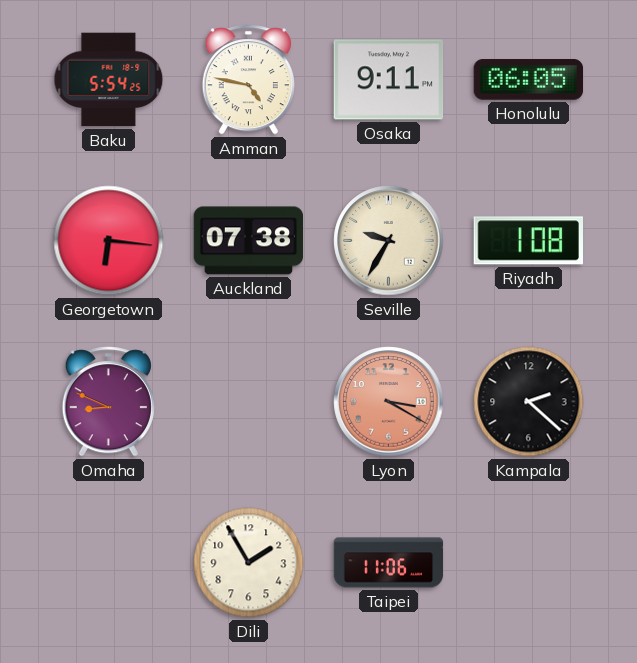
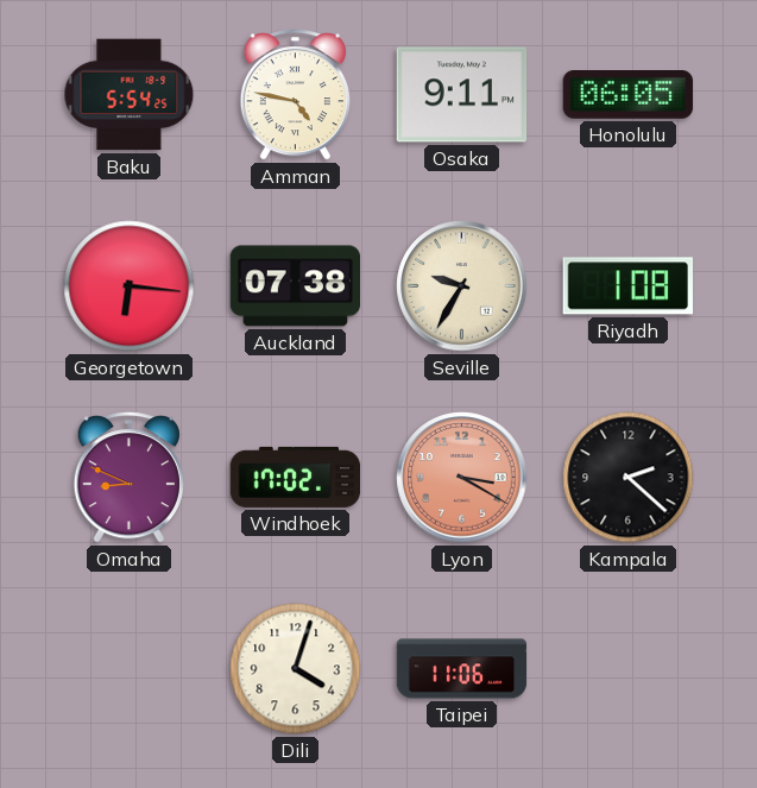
Windhoek: none -> 17:02
Dili: 1:55 -> 4:03
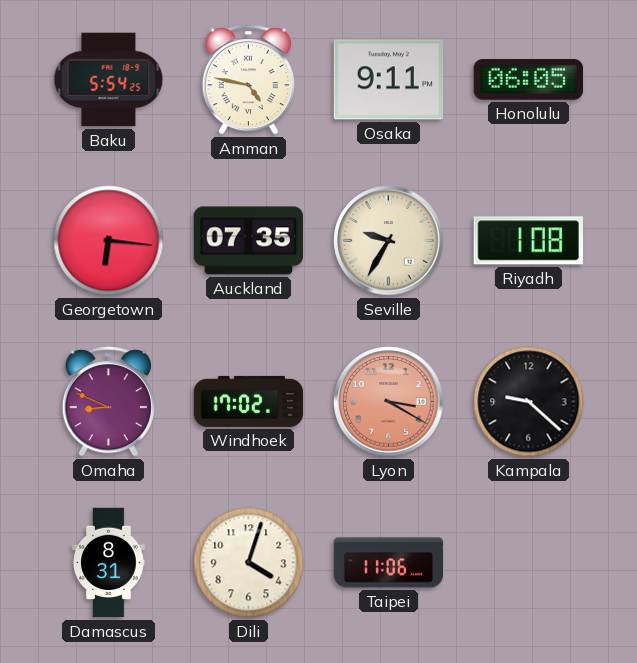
Auckland: 07:38 -> 07:35
Kampala: 2:22 -> 9:22
Damascus: none -> 8:31
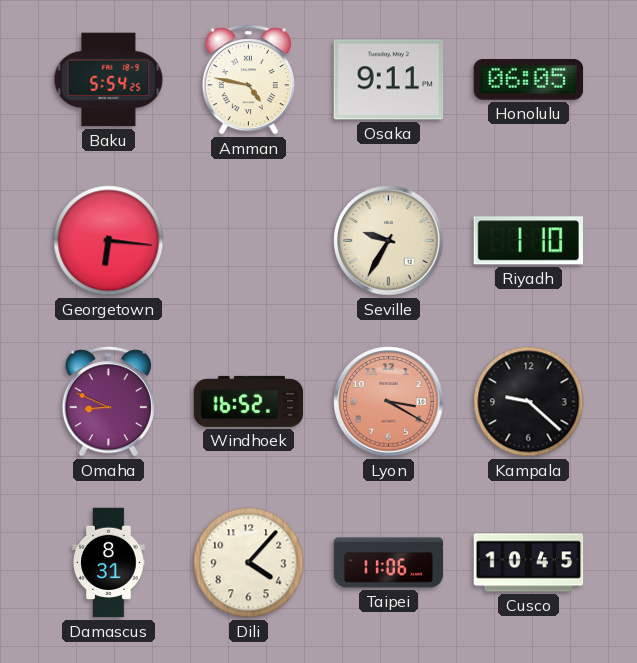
Auckland: 07:35 -> none
Riyadh: 1:08 -> 1:10
Windhoek: 17:02 -> 16:52
Dili: 4:03 -> 4:07
Cusco: none -> 10:45
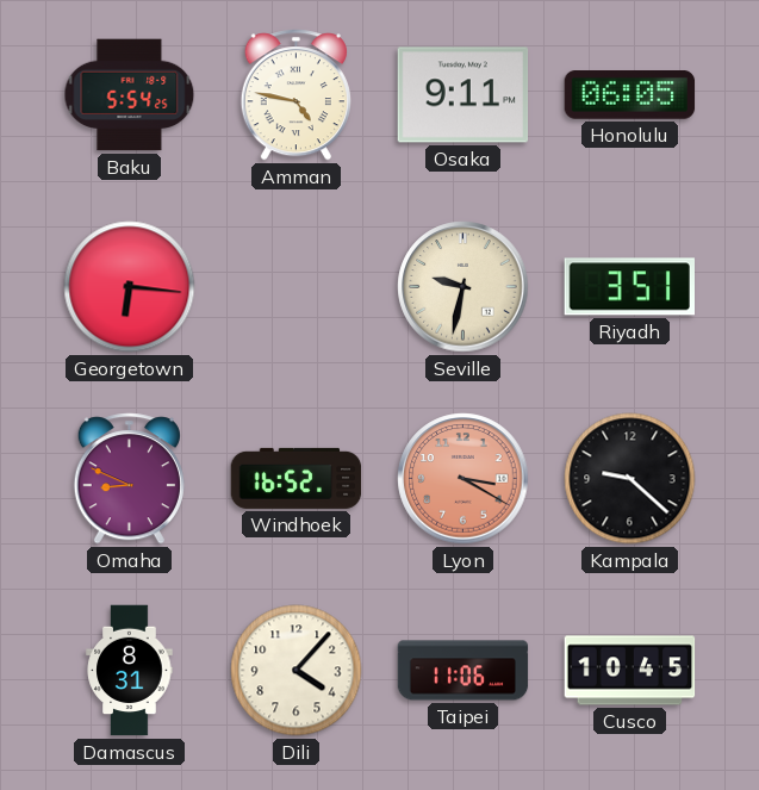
Seville: 9:35 -> 9:32
Riyadh: 1:10 -> 3:51
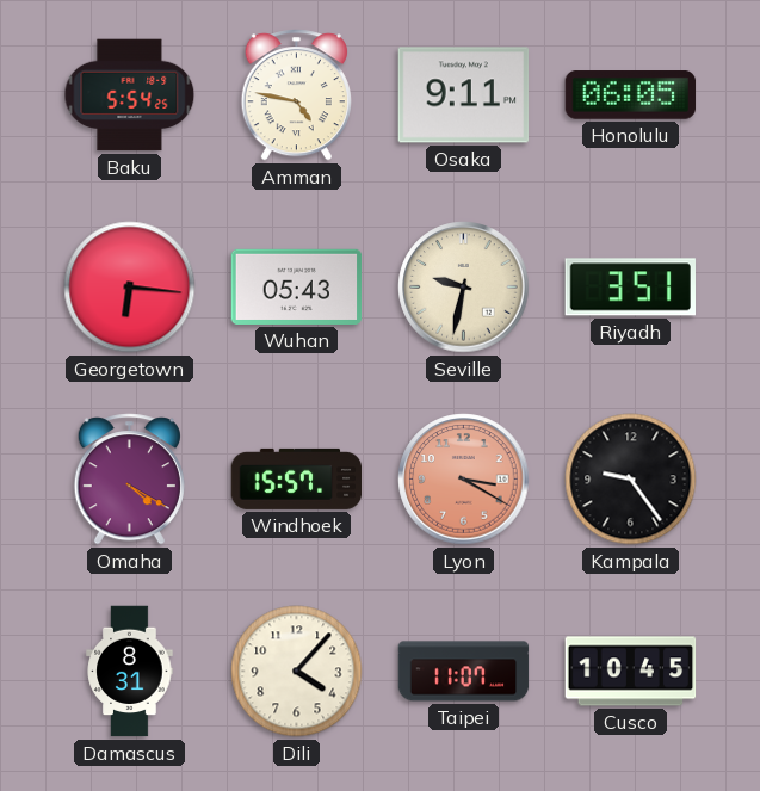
Wuhan: none -> 05:43
Omaha: 8:49 -> 4:20
Windhoek: 16:52 -> 15:57
Kampala: 9:22 -> 9:24
Taipei: 11:06 -> 11:07
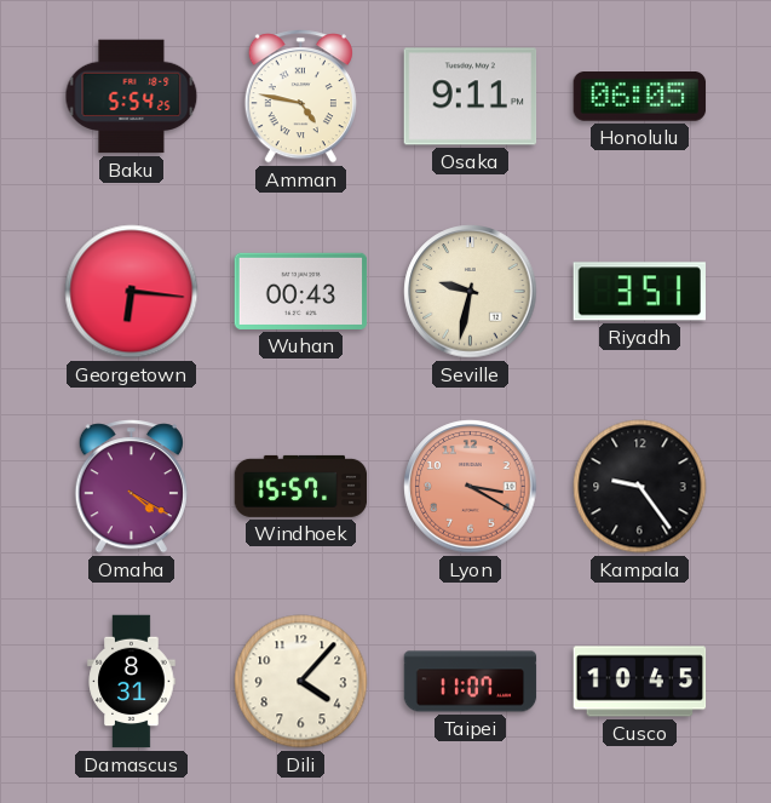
Wuhan: 05:43 -> 00:43
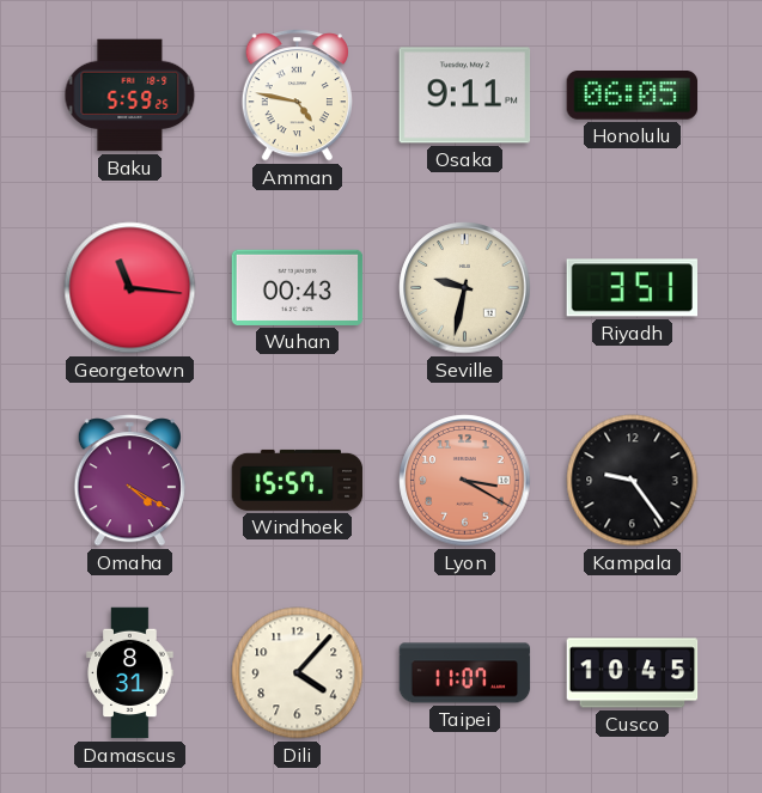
Baku: 5:54 -> 5:59
Georgetown: 6:16 -> 11:16
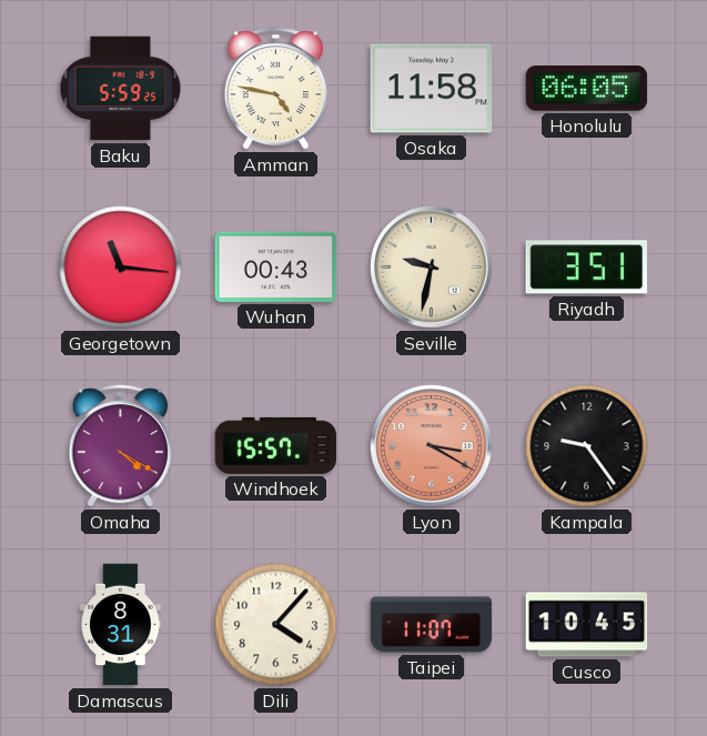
Osaka: 9:11 -> 11:58
